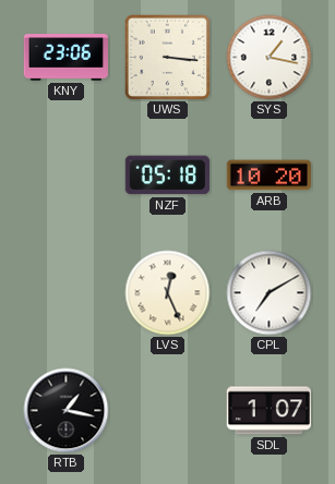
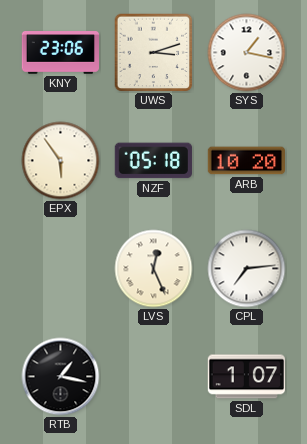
UWS: 3:16 -> 3:12
EPX: none -> 5:54
CPL: 7:10 -> 7:14
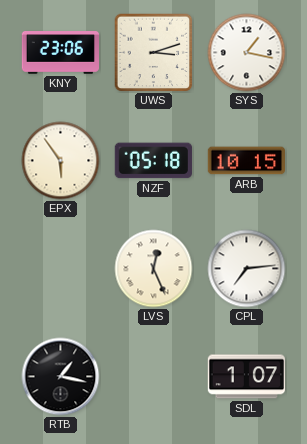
ARB: 10:20 -> 10:15
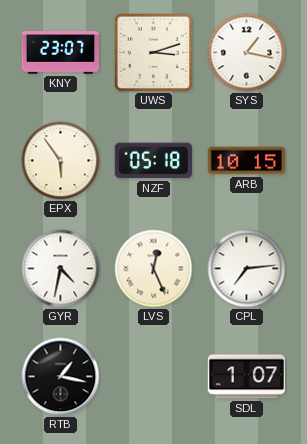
KNY: 23:06 -> 23:07
GYR: none -> 4:32
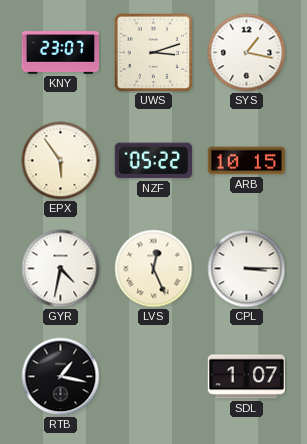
NZF: 05:18 -> 05:22
CPL: 7:14 -> 3:15
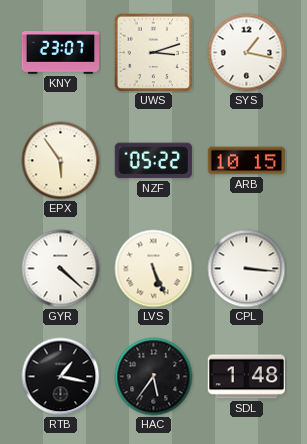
GYR: 4:32 -> 4:22
LVS: 12:26 -> 5:26
CPL: 3:15 -> 3:16
HAC: none -> 5:36
SDL: 1:07 -> 1:48
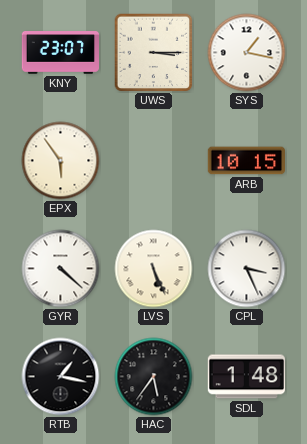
UWS: 3:12 -> 3:15
NZF: 05:22 -> none
CPL: 3:16 -> 3:26
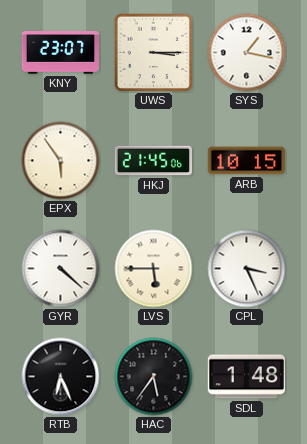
HKJ: none -> 21:45
LVS: 5:26 -> 5:45
RTB: 1:17 -> 6:26
